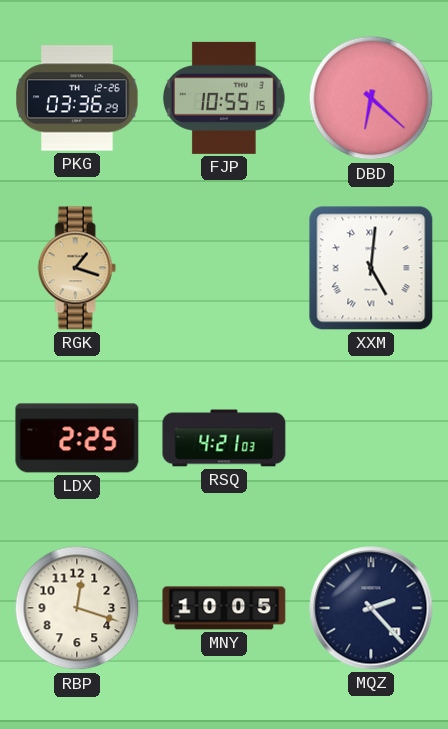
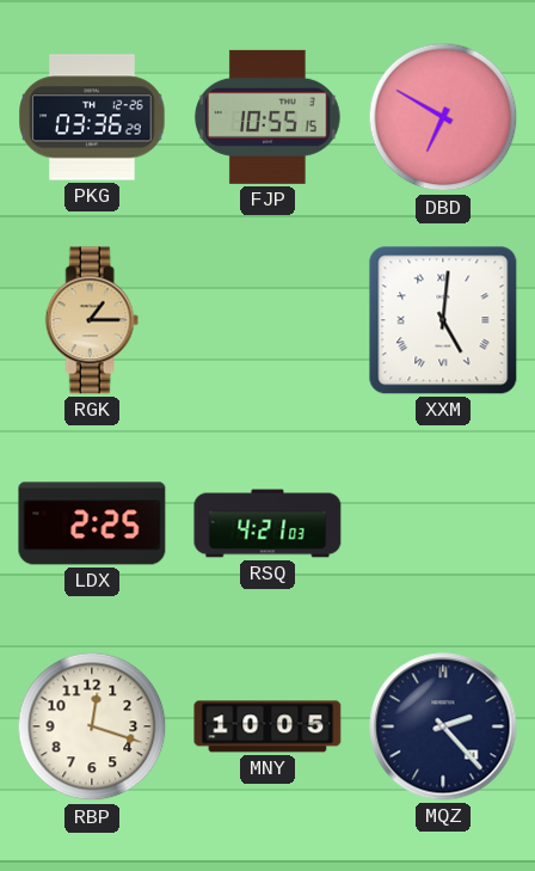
DBD: 6:22 -> 6:50
RGK: 1:18 -> 1:15
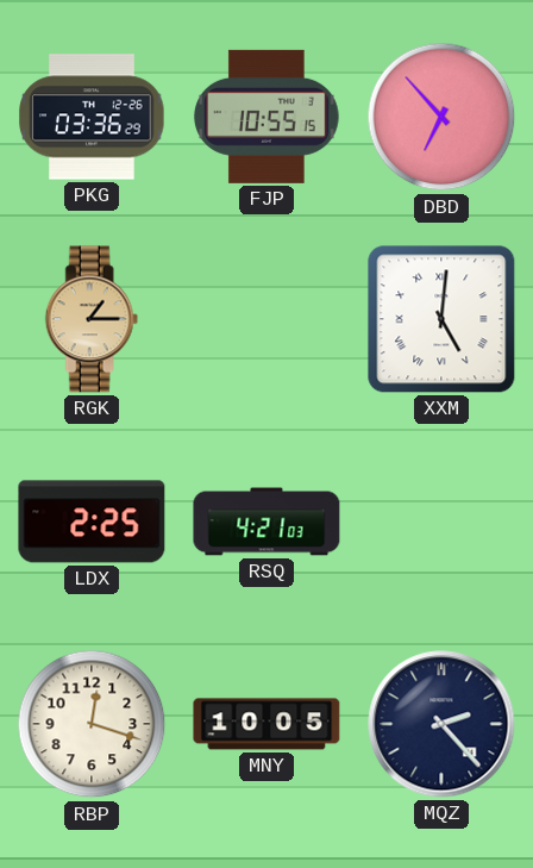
DBD: 6:50 -> 6:53
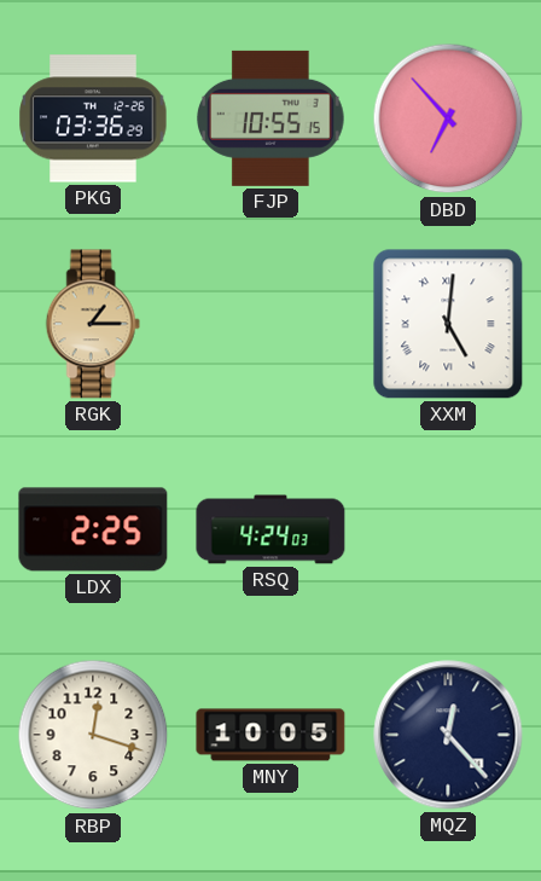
RSQ: 4:21 -> 4:24
MQZ: 2:23 -> 12:23
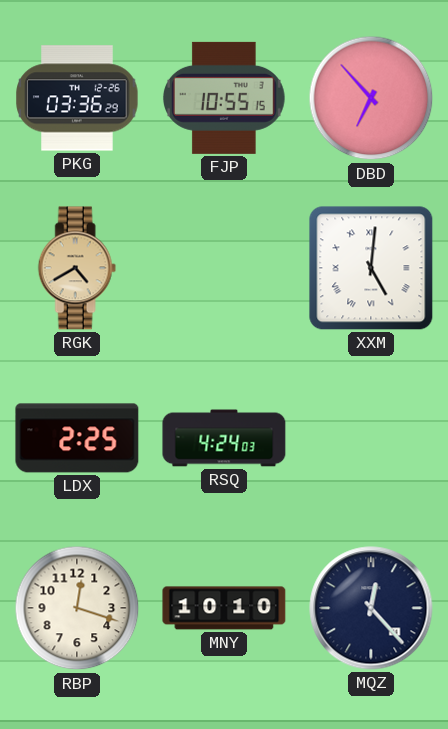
RGK: 1:15 -> 4:40
MNY: 10:05 -> 10:10
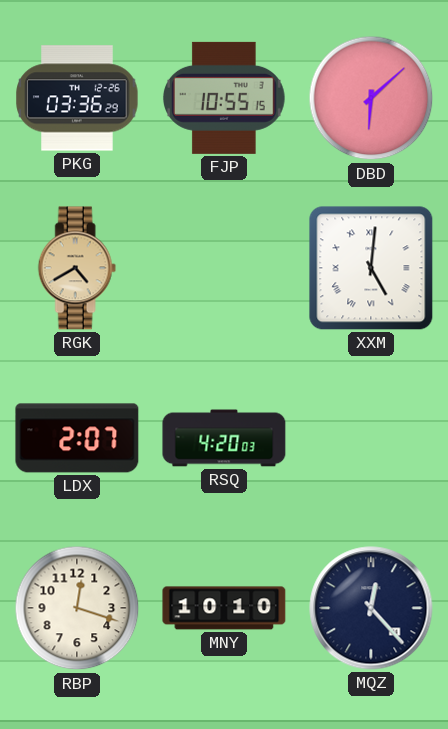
DBD: 6:53 -> 6:08
LDX: 2:25 -> 2:07
RSQ: 4:24 -> 4:20
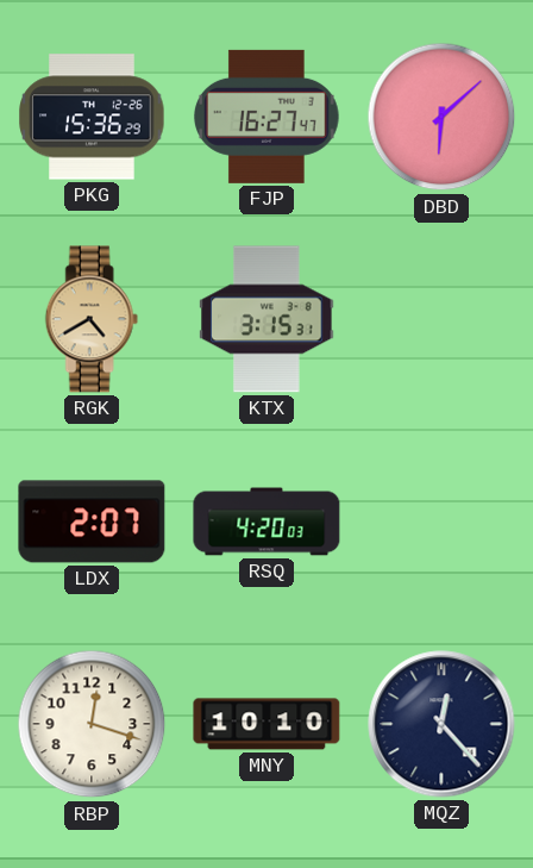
PKG: 03:36 -> 15:36
FJP: 10:55 -> 16:27
KTX: none -> 3:15
XXM: 5:01 -> none
